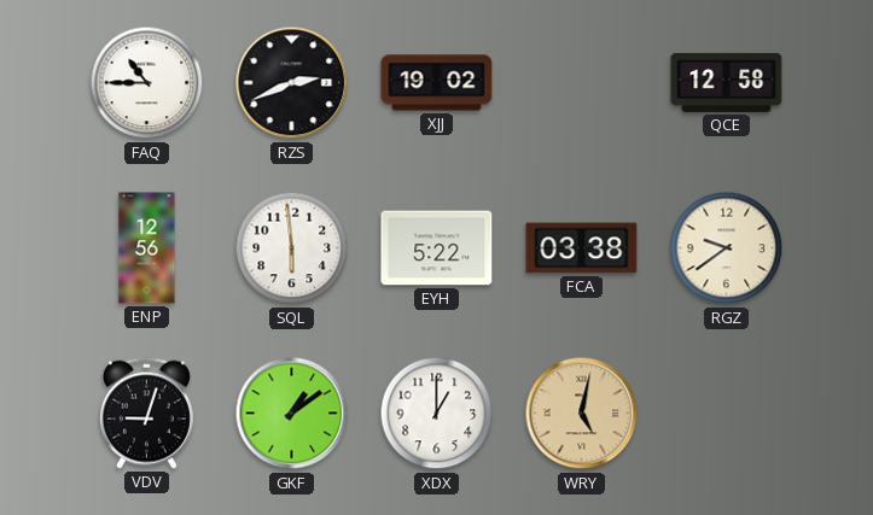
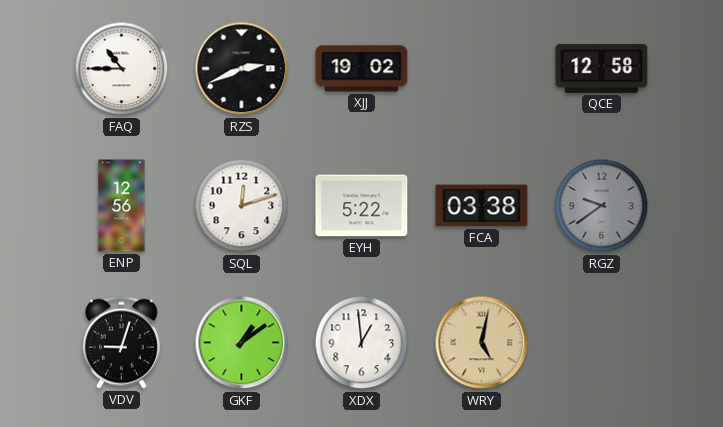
SQL: 5:59 -> 12:12
RGZ dial: cream -> grey
XDX: 1:00 -> 12:59
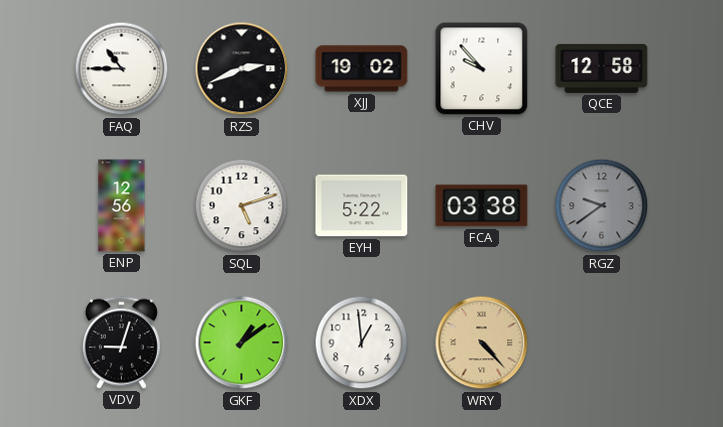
CHV: none -> 9:53
SQL: 12:12 -> 5:12
WRY: 5:02 -> 4:23
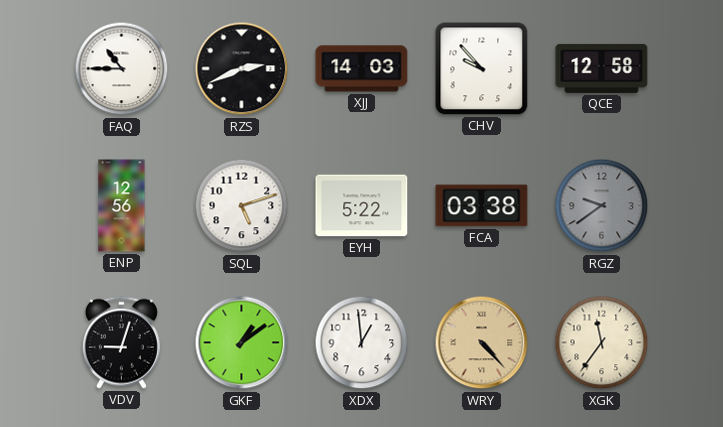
XJJ: 19:02 -> 14:03
XGK: none -> 11:36
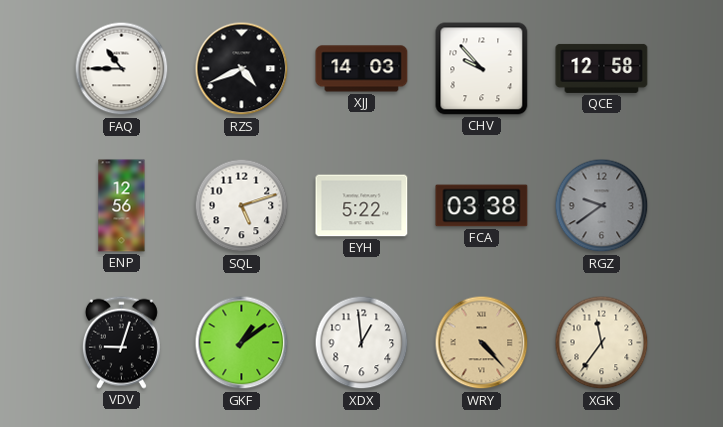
RZS: 2:41 -> 4:41
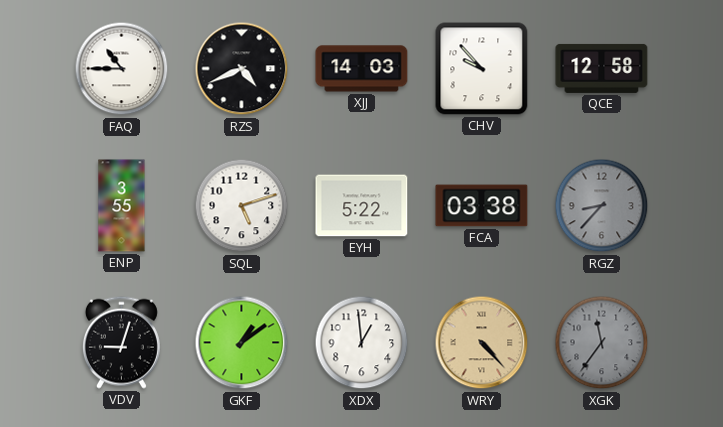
ENP: 12:56 -> 3:55
RGZ: 9:39 -> 8:37
XGK dial: cream -> grey
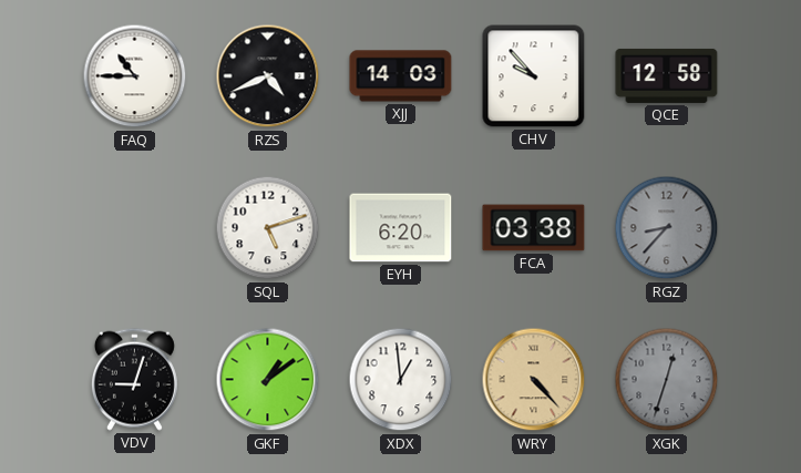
ENP: 3:55 -> none
EYH: 5:22 -> 6:20
XGK: 11:36 -> 12:33
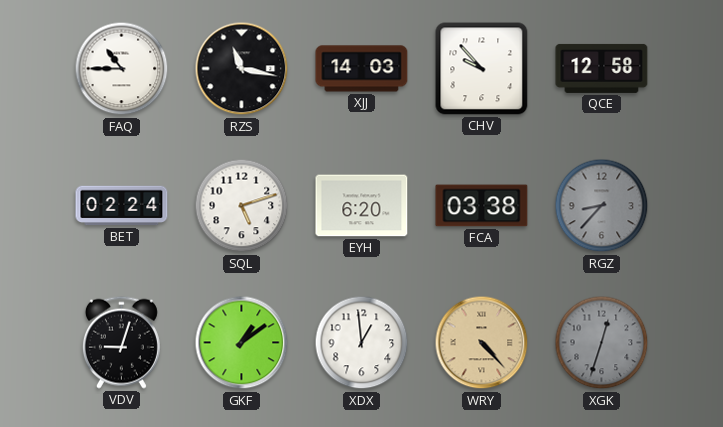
RZS: 4:41 -> 11:17
BET: none -> 02:24
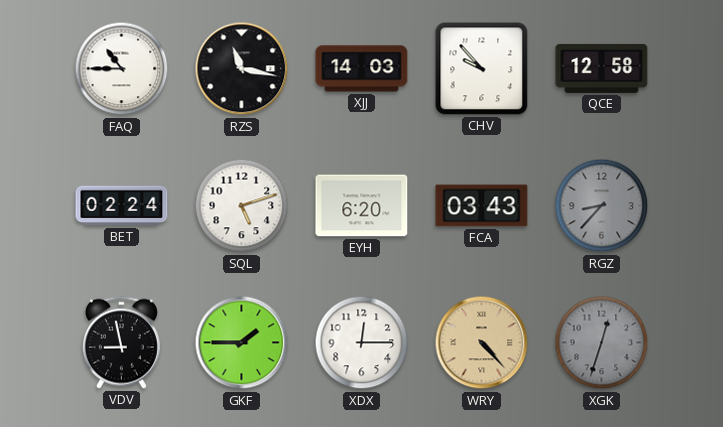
FCA: 03:38 -> 03:43
VDV: 9:03 -> 8:58
GKF: 1:09 -> 1:45
XDX: 12:59 -> 12:15
